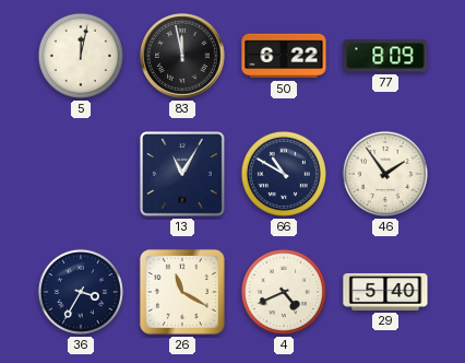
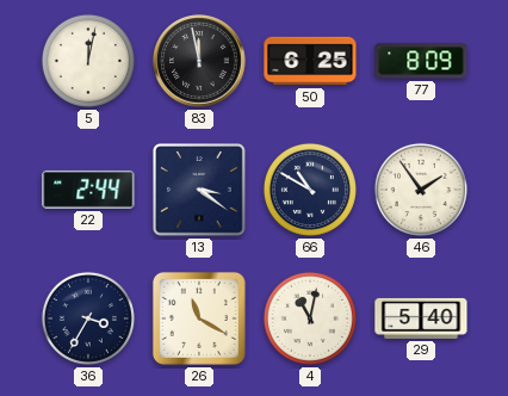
50: 6:22 -> 6:25
22: none -> 2:44
13: 11:05 -> 3:21
4: 4:41 -> 11:02
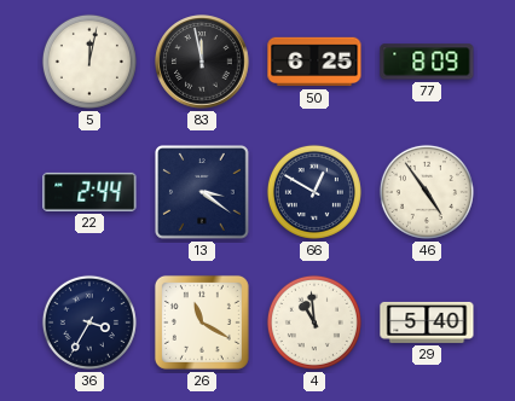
66: 10:50 -> 12:50
46: 1:54 -> 4:54
4: 11:02 -> 10:59
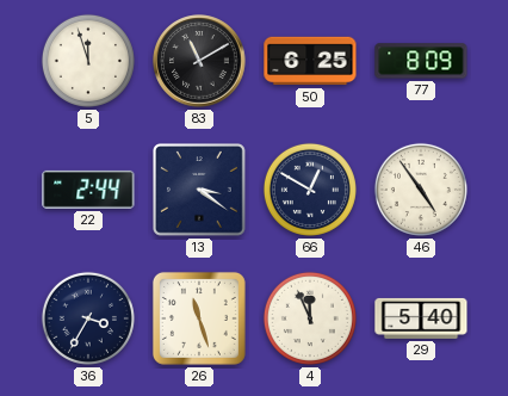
5: 12:02 -> 11:57
83: 11:58 -> 11:10
26: 11:20 -> 11:27
4: 10:59 -> 11:56
